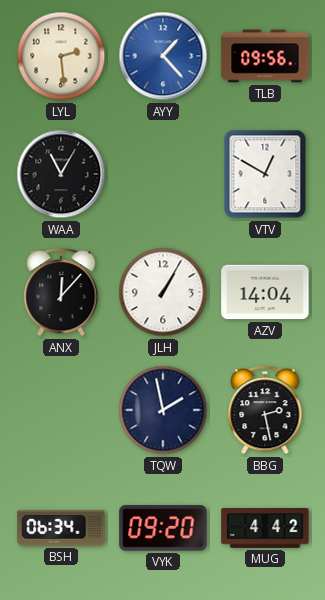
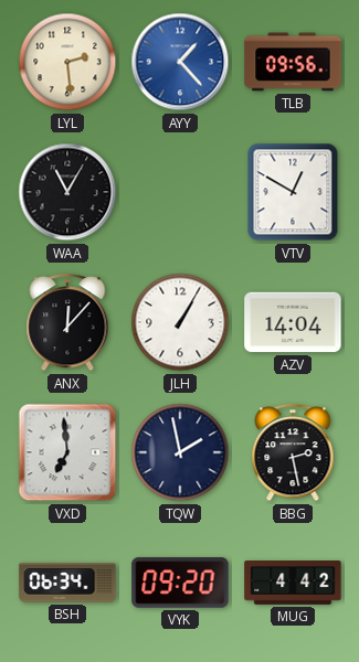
VXD: none -> 6:59
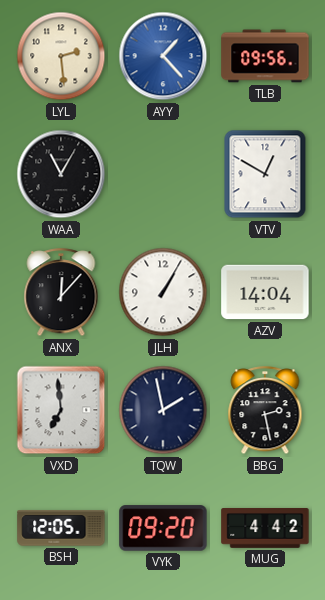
BSH: 06:34 -> 12:05
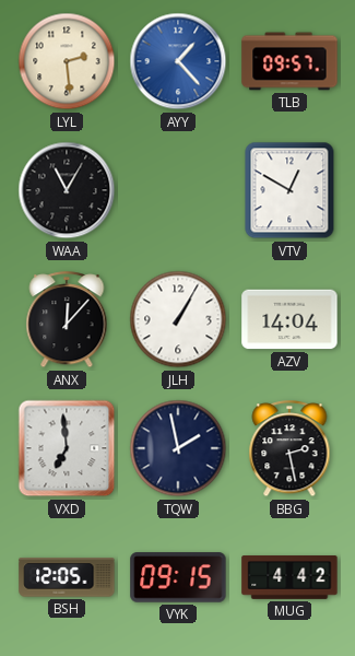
TLB: 09:56 -> 09:57
VYK: 09:20 -> 09:15
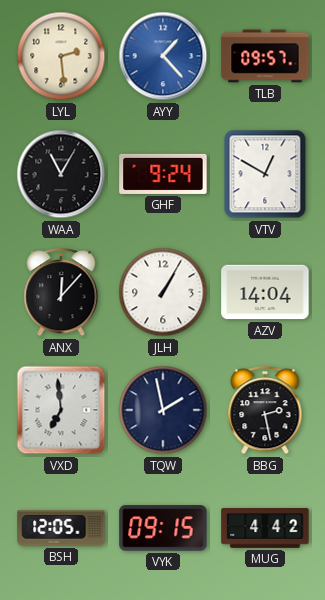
GHF: none -> 9:24
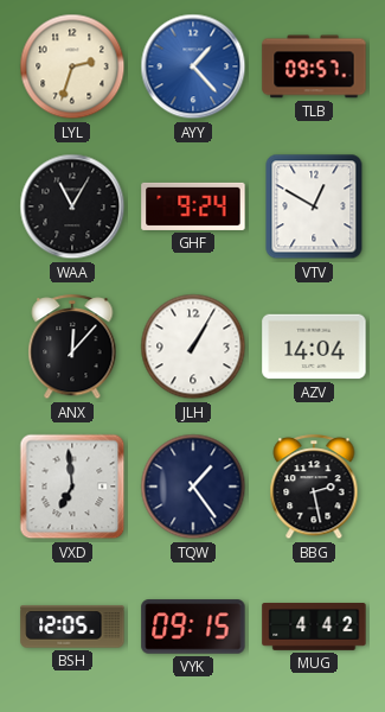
LYL: 2:29 -> 2:33
TQW: 1:58 -> 1:24
